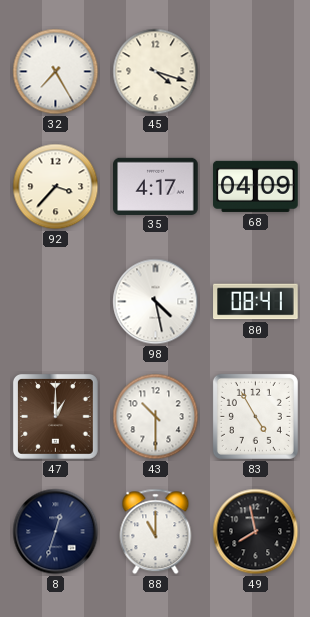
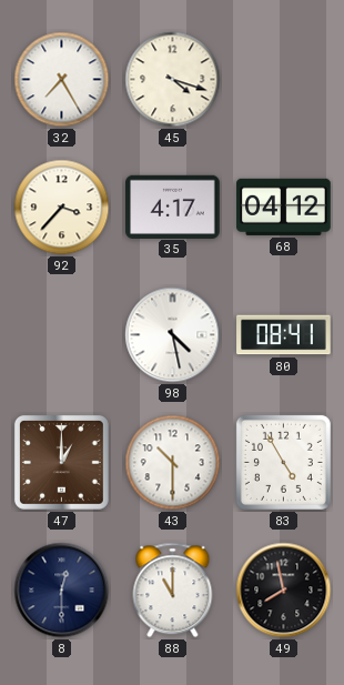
68: 04:09 -> 04:12
8: 12:33 -> 12:30
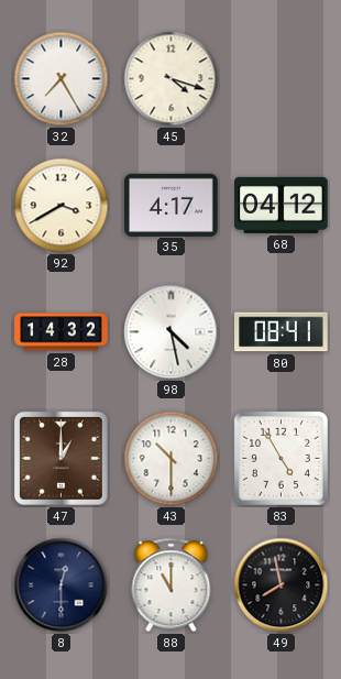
92: 3:37 -> 3:40
28: none -> 14:32
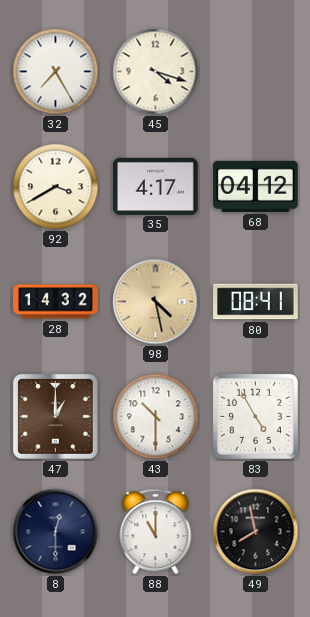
98 dial: white -> champagne
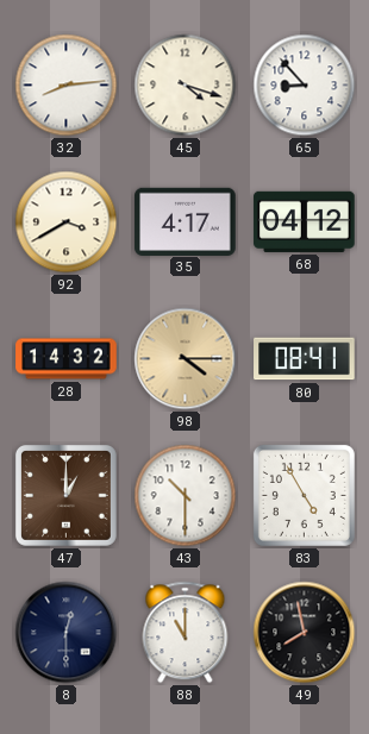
32: 7:25 -> 8:14
65: none -> 8:53
98: 4:28 -> 4:15
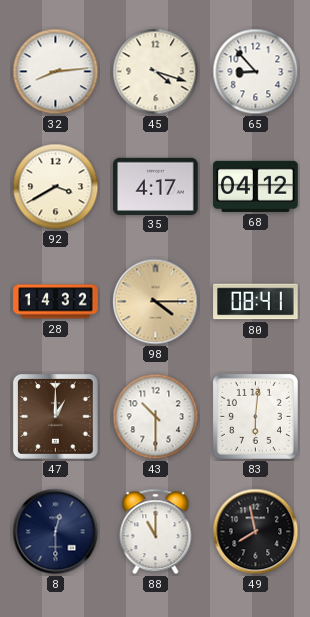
83: 4:55 -> 6:01
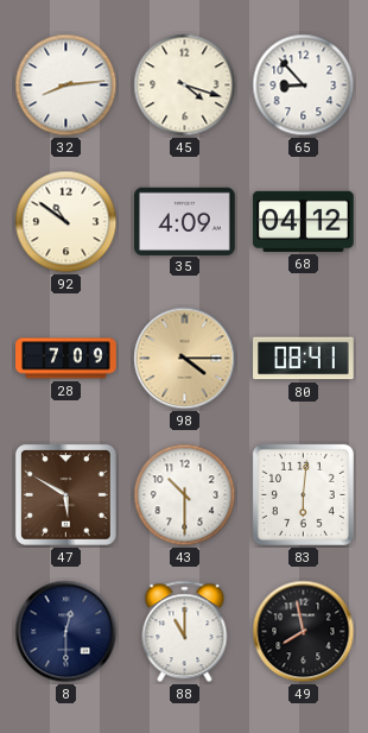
92: 3:40 -> 10:51
35: 4:17 -> 4:09
28: 14:32 -> 7:09
47: 1:00 -> 5:50
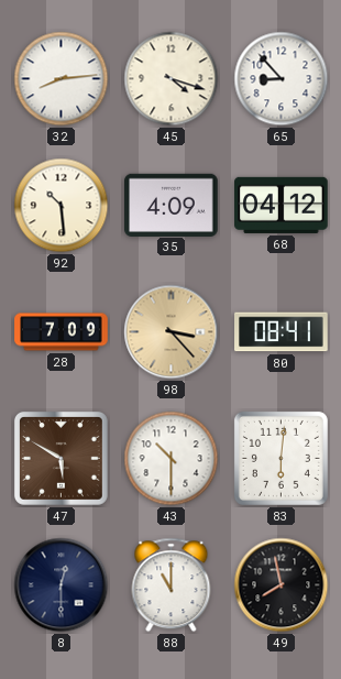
92: 10:51 -> 10:29
98: 4:15 -> 3:23
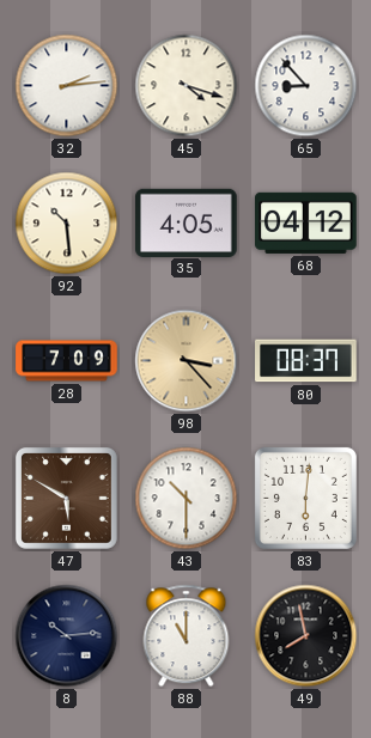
32: 8:14 -> 2:14
35: 4:09 -> 4:05
80: 08:41 -> 08:37
8: 12:30 -> 10:14
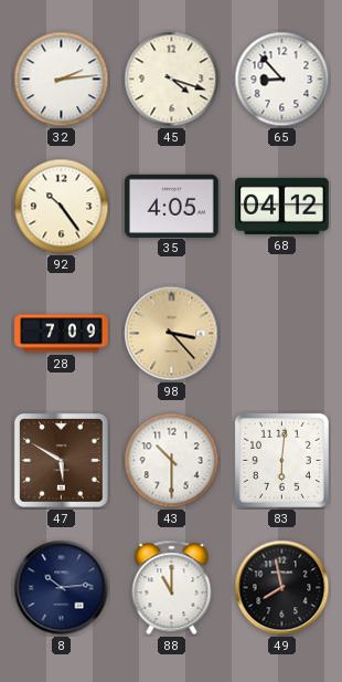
92: 10:29 -> 10:24
80: 08:37 -> none
